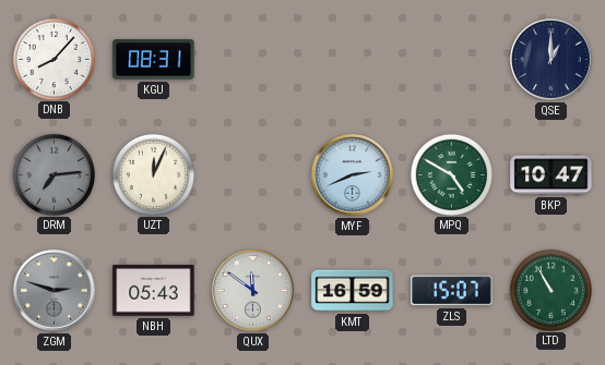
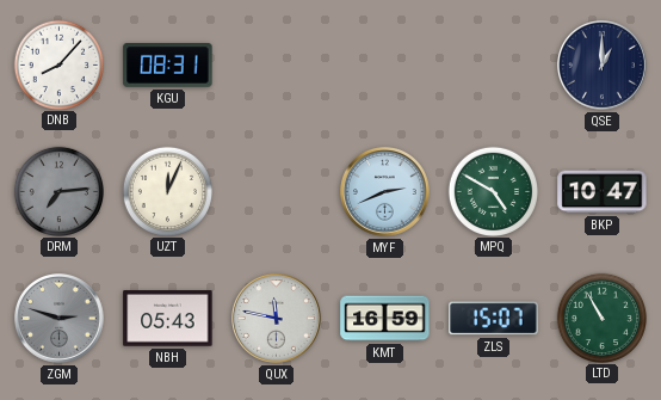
QUX: 11:51 -> 11:47
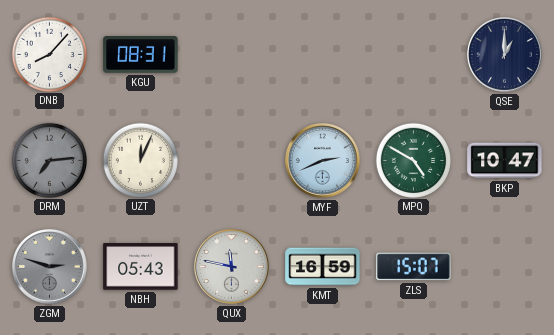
LTD: 10:55 -> none
